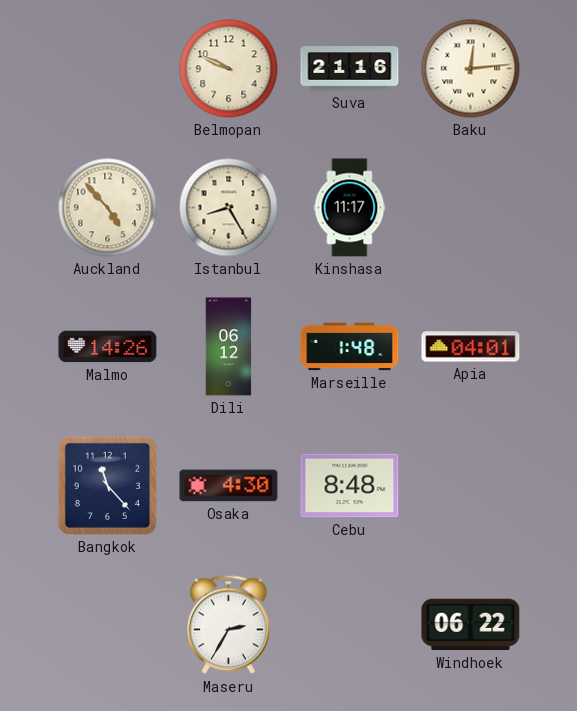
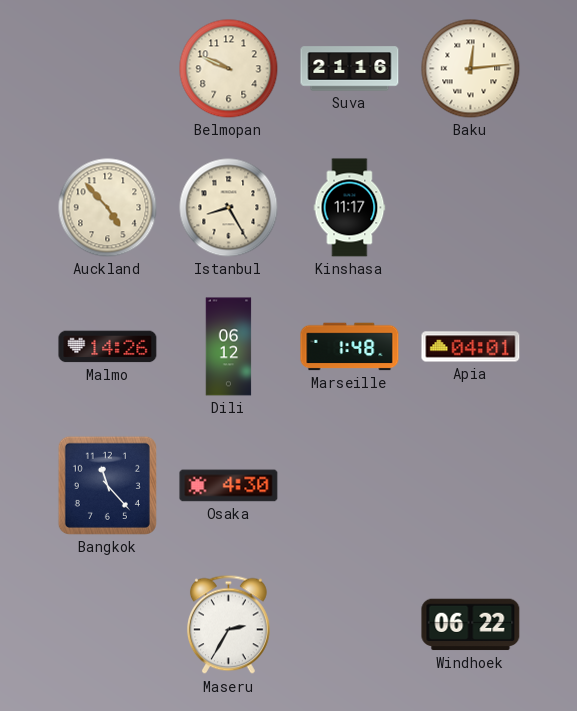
Cebu: 8:48 -> none
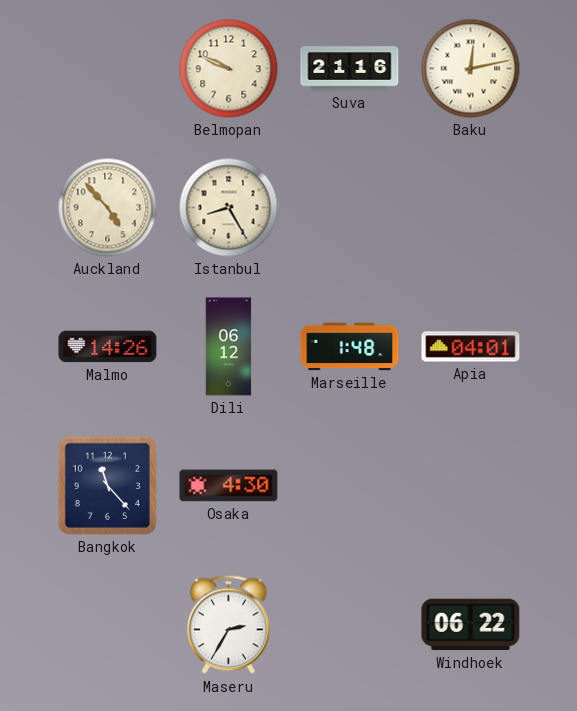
Baku: 12:14 -> 12:13
Kinshasa: 11:17 -> none
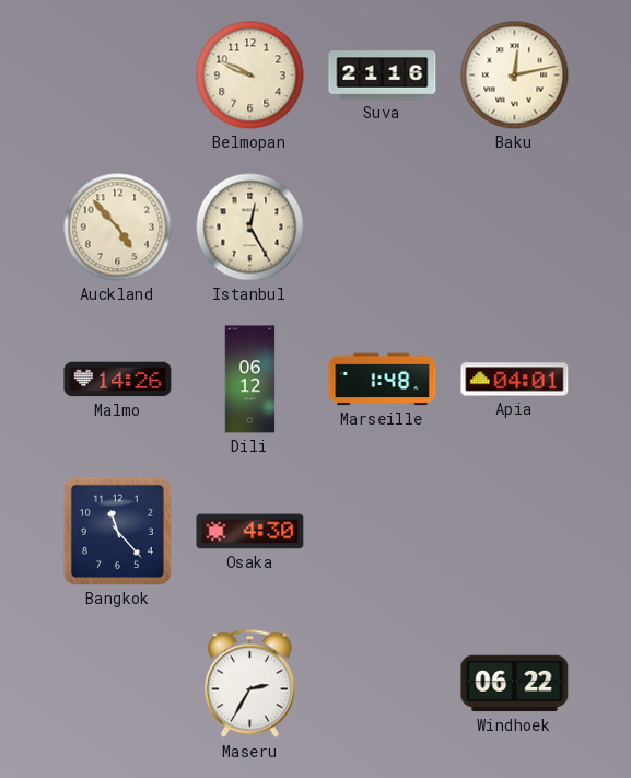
Istanbul: 8:25 -> 12:25
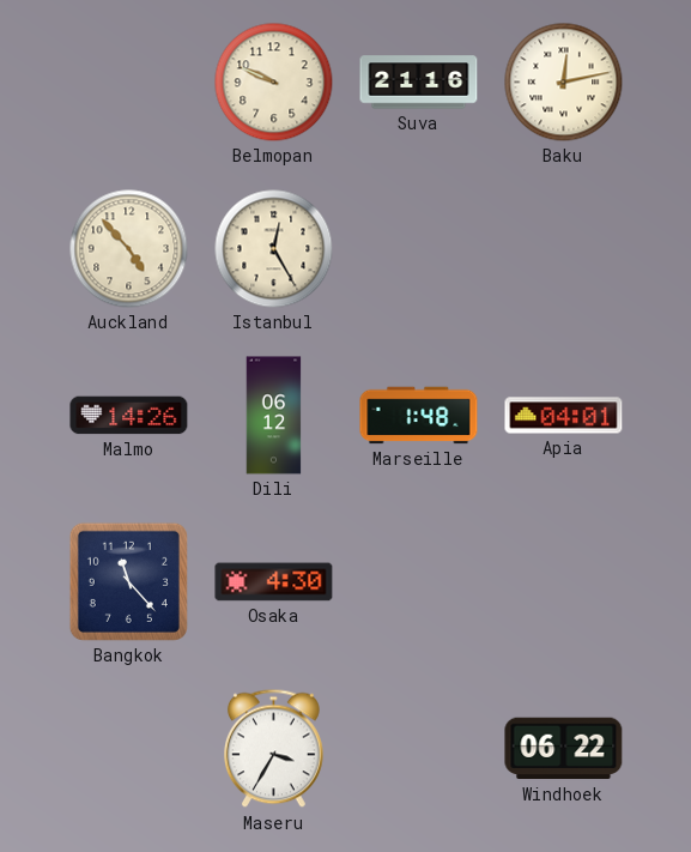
Maseru: 2:35 -> 3:35
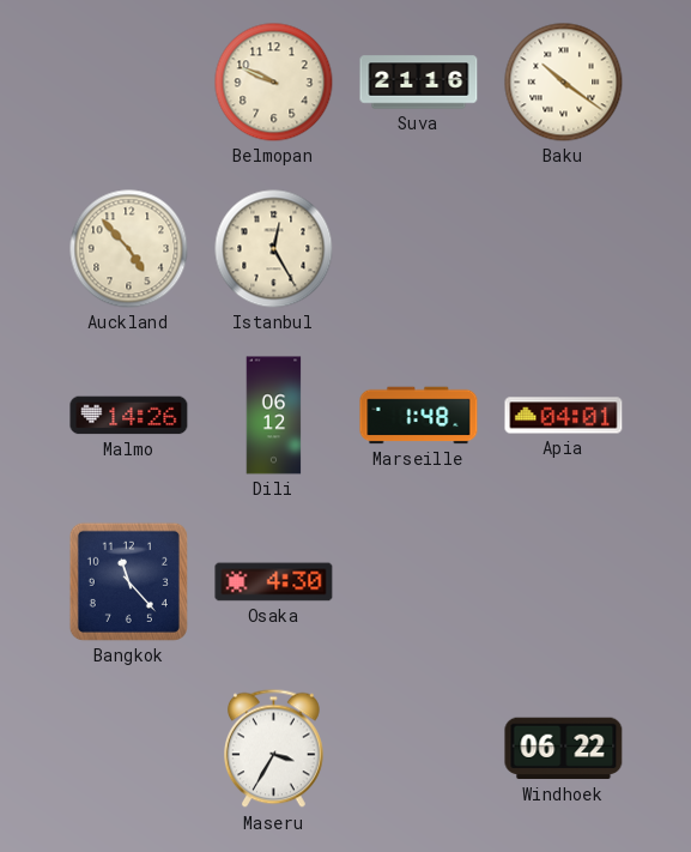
Baku: 12:13 -> 10:21
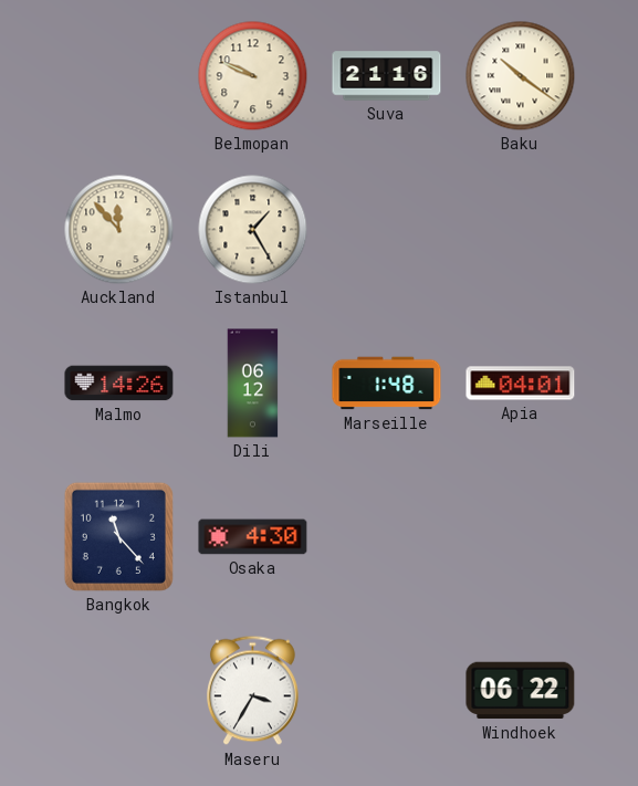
Auckland: 4:53 -> 11:53
Istanbul: 12:25 -> 1:25
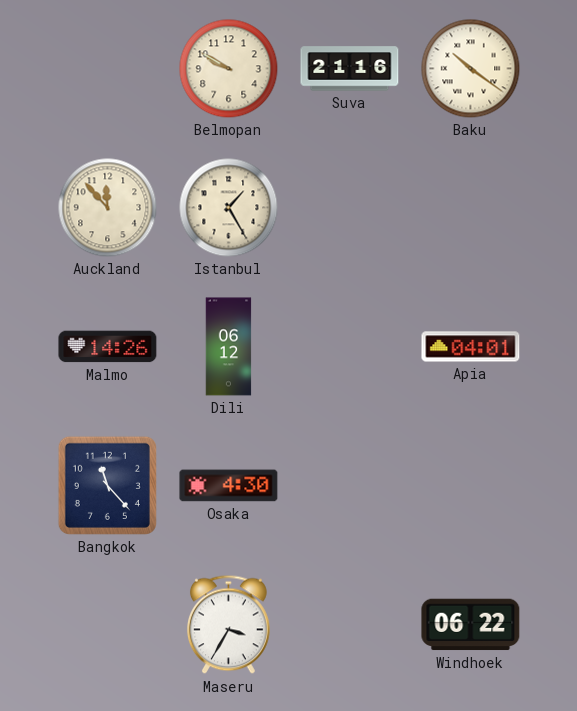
Belmopan: 9:49 -> 9:50
Marseille: 1:48 -> none
